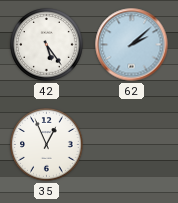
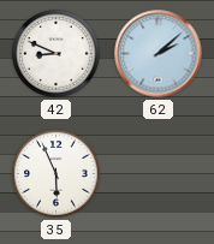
42: 5:24 -> 8:49
35: 12:56 -> 5:56
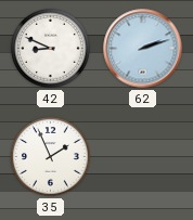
62: 2:08 -> 2:12
35: 5:56 -> 1:56
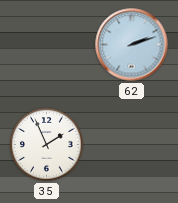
42: 8:49 -> none
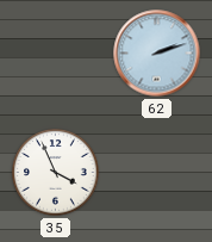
35: 1:56 -> 3:56
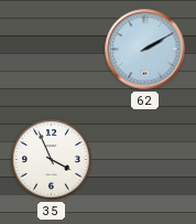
62: 2:12 -> 2:10
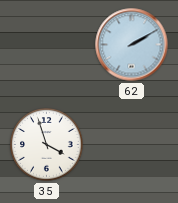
35: 3:56 -> 3:57
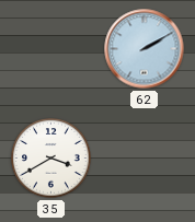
35: 3:57 -> 3:40
